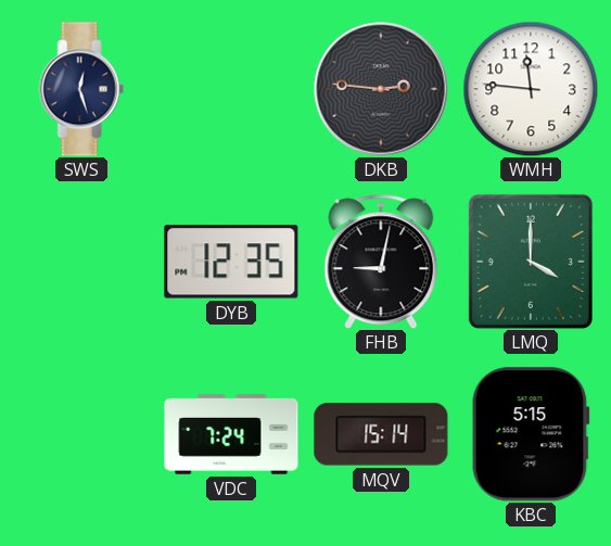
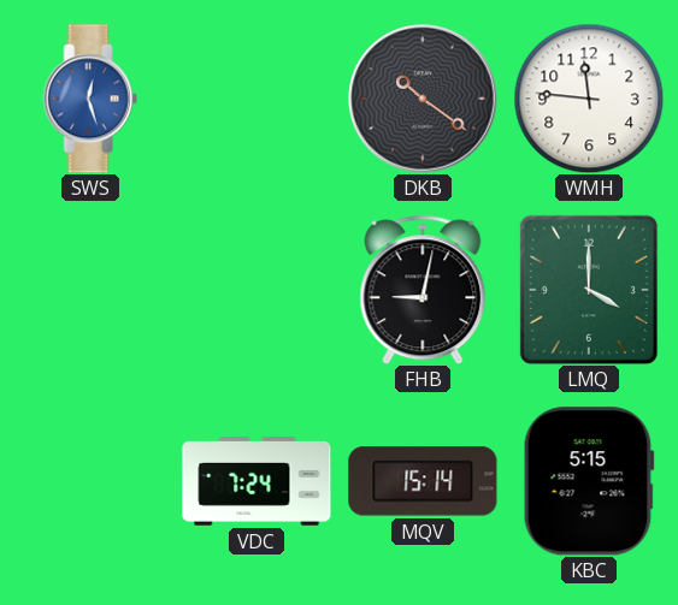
SWS dial: navy -> blue
DKB: 2:46 -> 10:21
DYB: 12:35 -> none
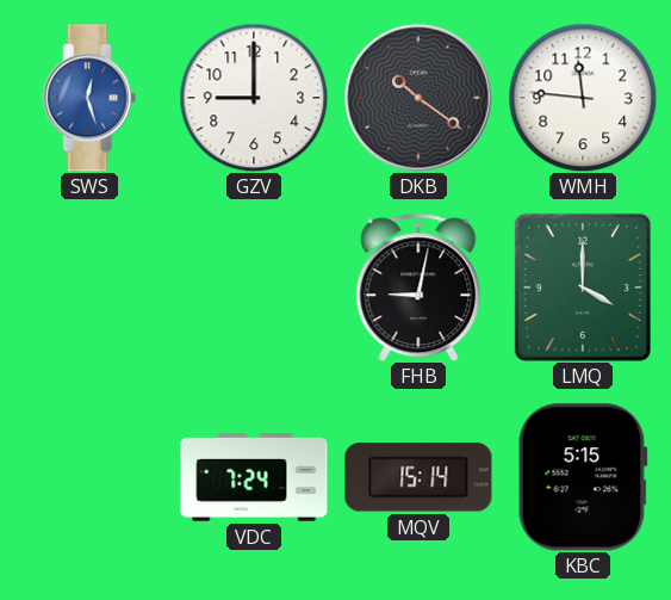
GZV: none -> 9:00
